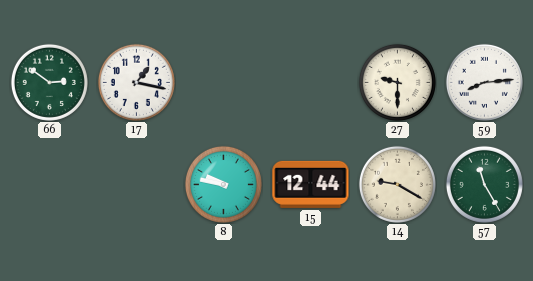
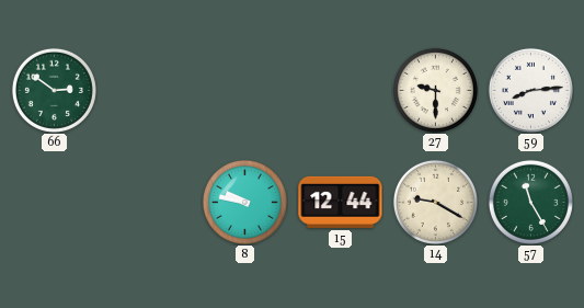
17: 1:17 -> none
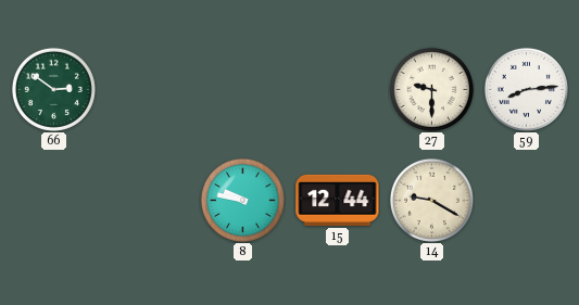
57: 11:25 -> none
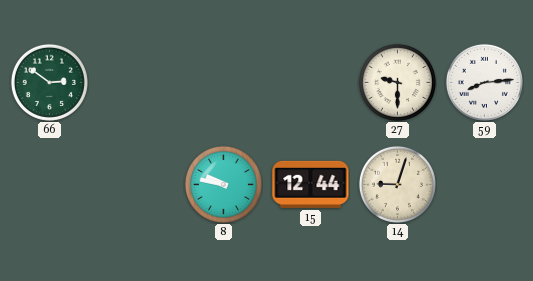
14: 9:20 -> 9:03
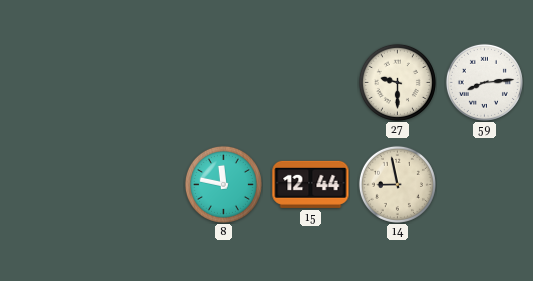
66: 2:51 -> none
8: 9:47 -> 11:47
14: 9:03 -> 8:58
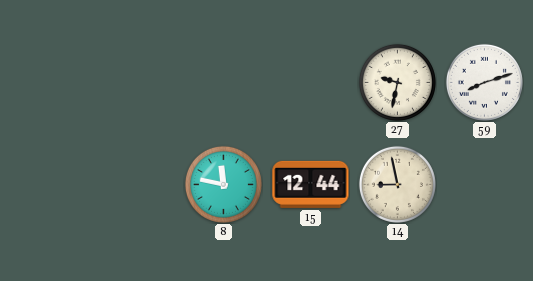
27: 9:30 -> 9:32
59: 8:14 -> 8:12
